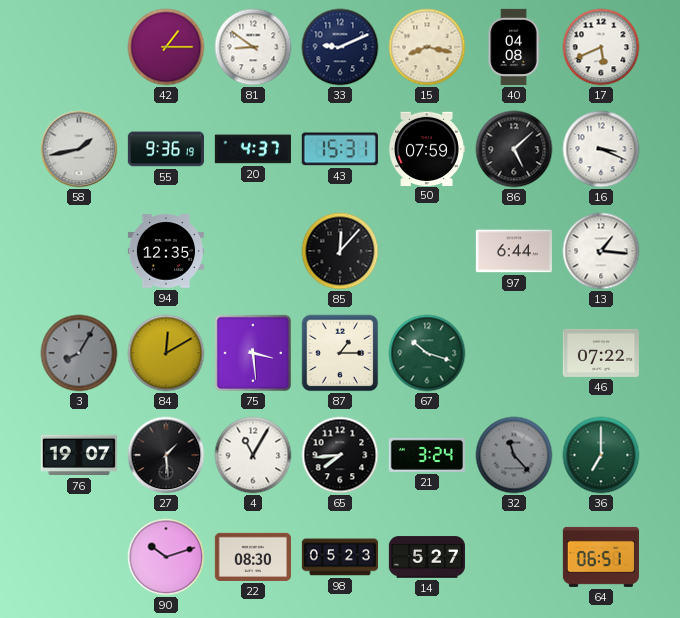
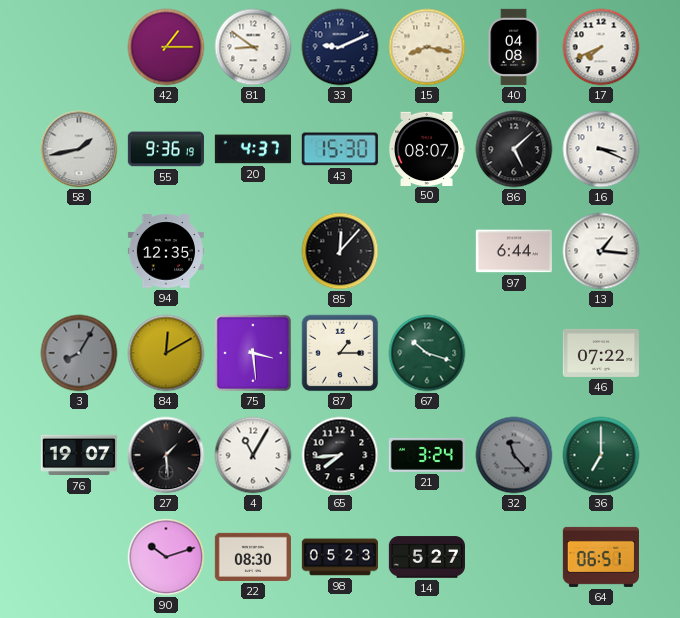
17: 5:41 -> 7:41
43: 15:31 -> 15:30
50: 07:59 -> 08:07
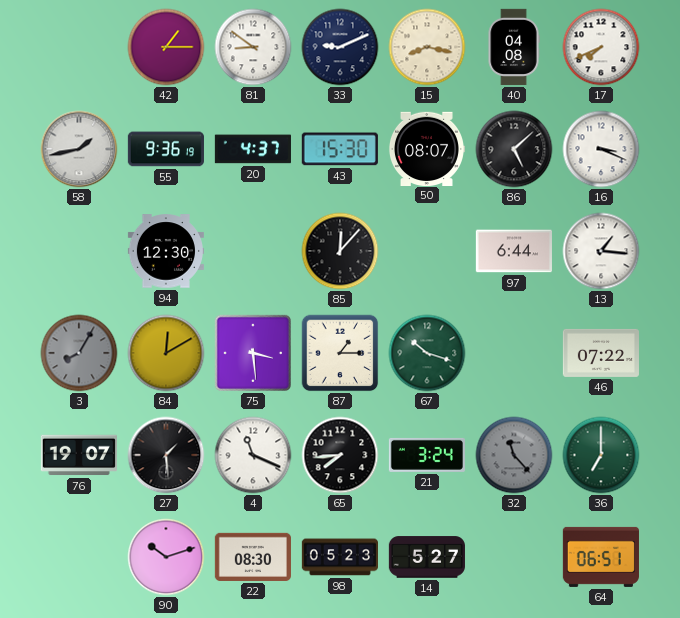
94: 12:35 -> 12:30
4: 11:05 -> 11:19
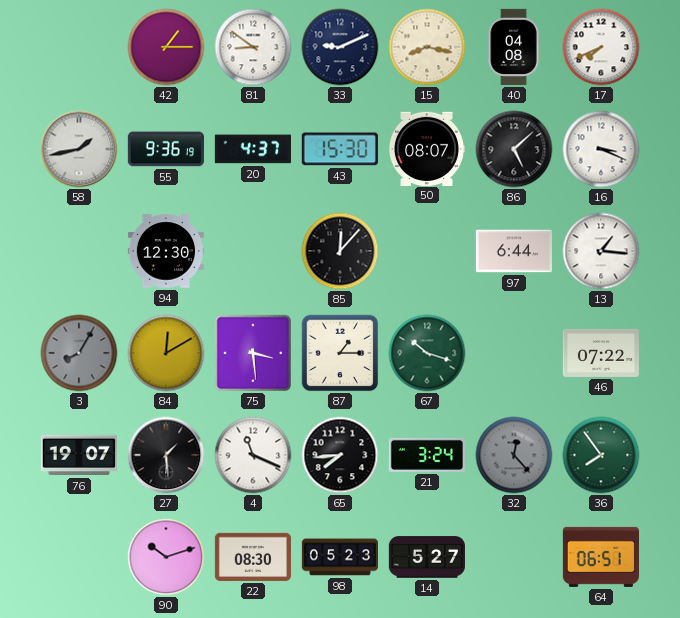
32: 11:23 -> 12:23
36: 7:00 -> 7:54
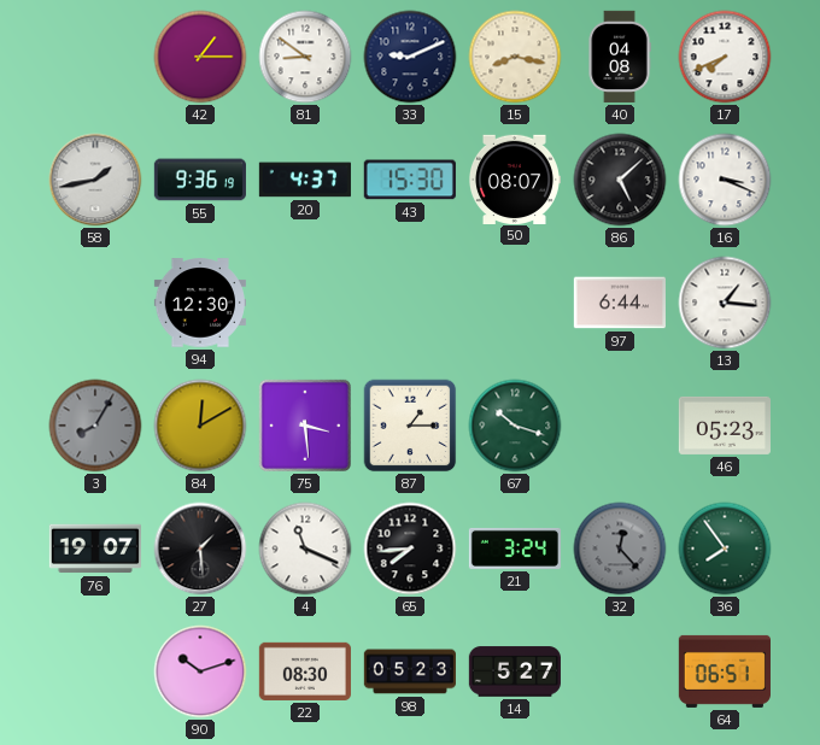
85: 12:07 -> none
46: 07:22 -> 05:23
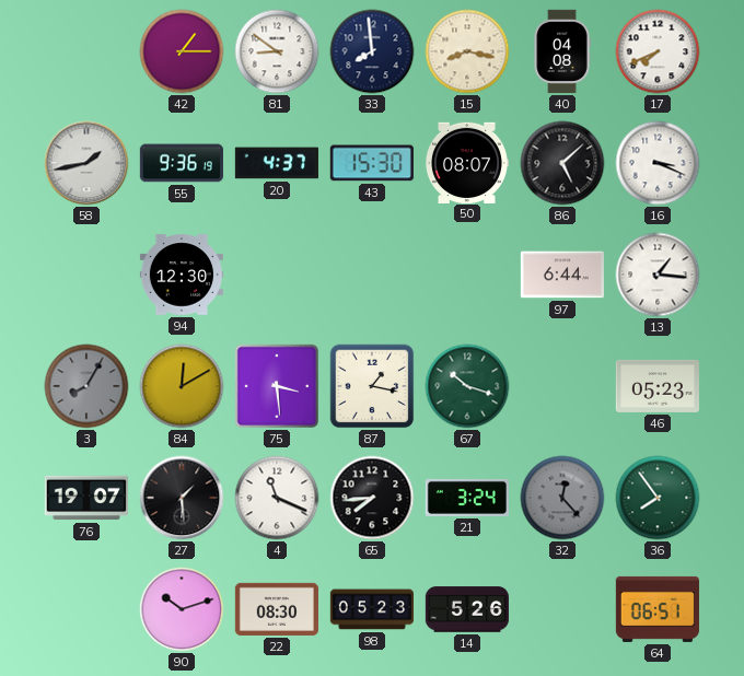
33: 9:11 -> 7:59
87: 1:15 -> 1:17
14: 5:27 -> 5:26
